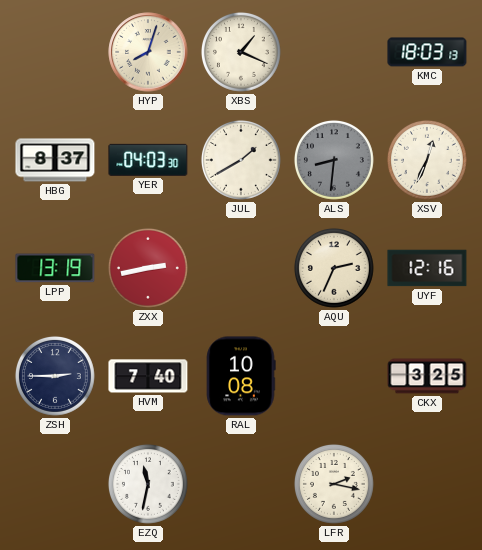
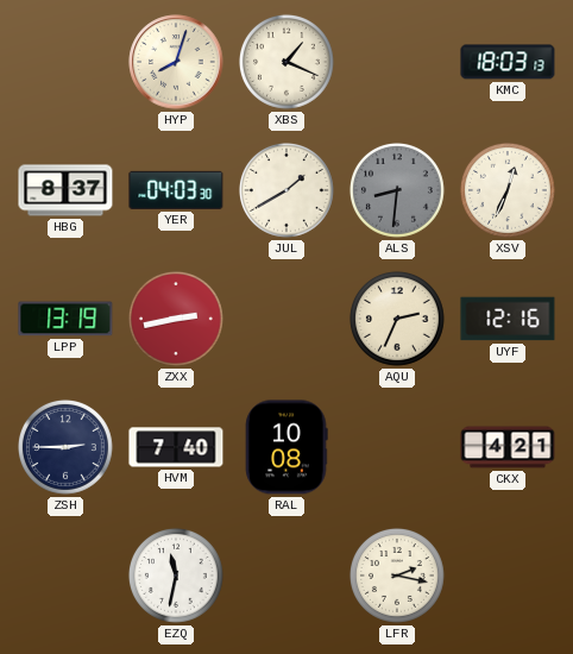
CKX: 3:25 -> 4:21
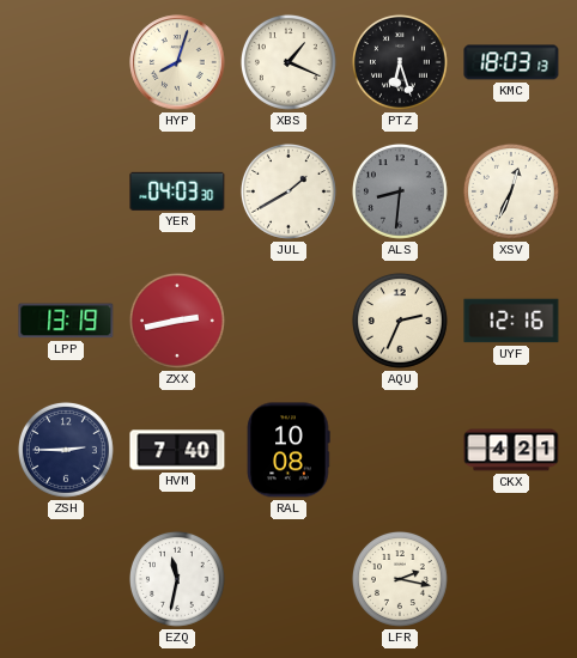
PTZ: none -> 6:27
HBG: 8:37 -> none
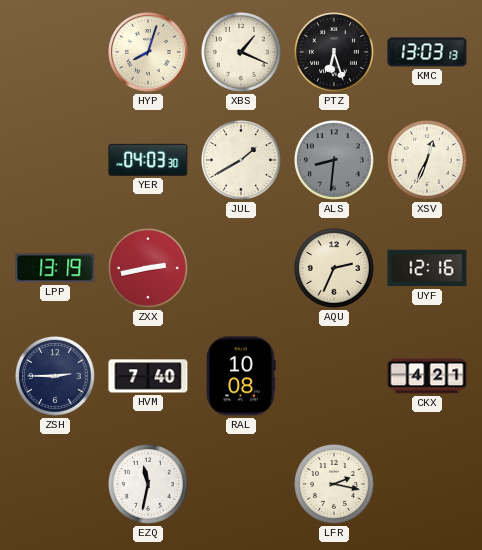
KMC: 18:03 -> 13:03
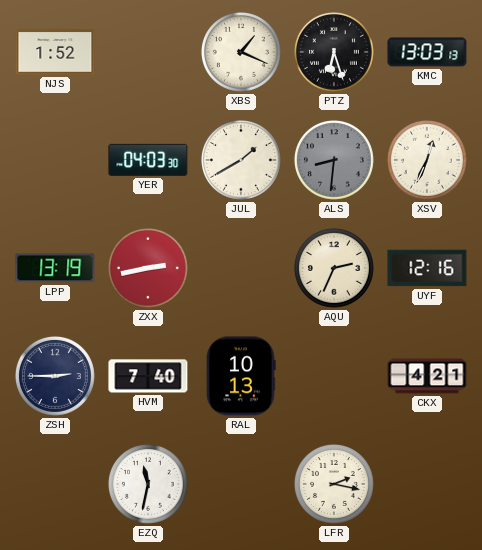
NJS: none -> 1:52
HYP: 8:03 -> none
RAL: 10:08 -> 10:13
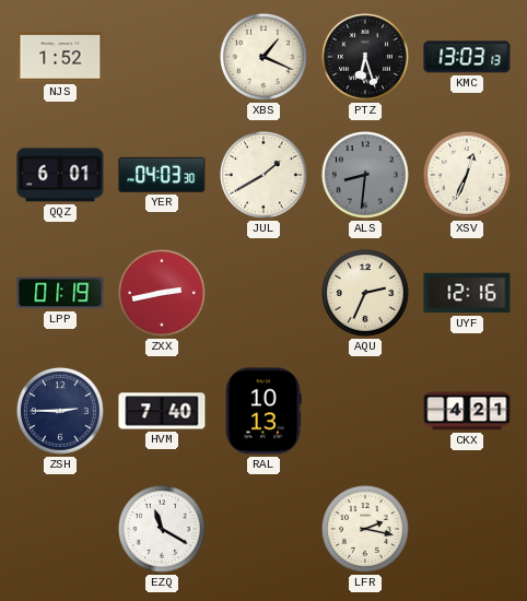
QQZ: none -> 6:01
LPP: 13:19 -> 01:19
EZQ: 11:32 -> 11:20
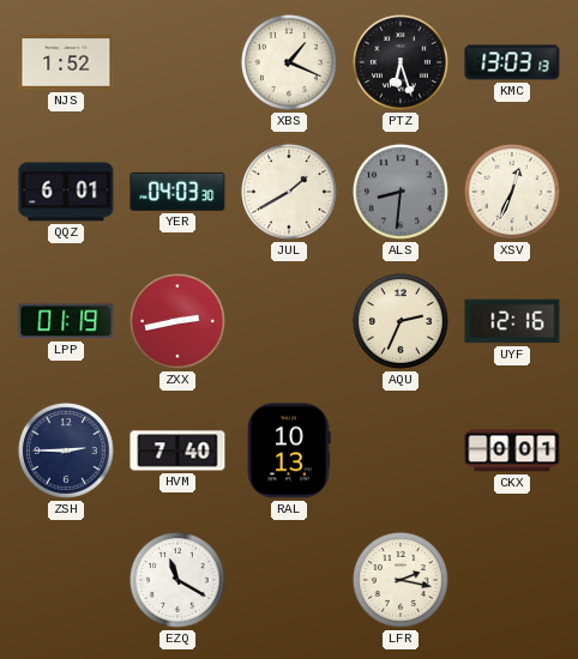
CKX: 4:21 -> 0:01
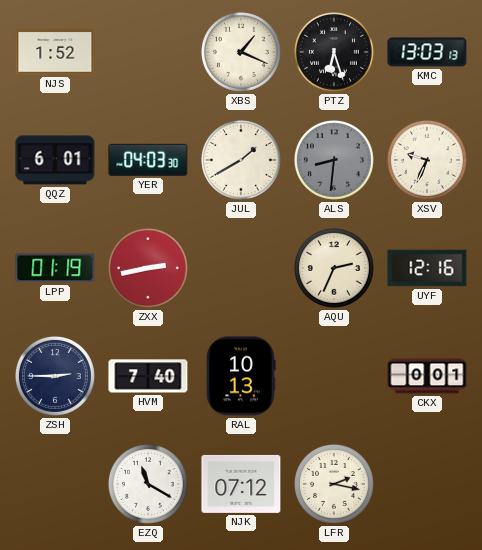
XSV: 12:34 -> 9:34
NJK: none -> 07:12
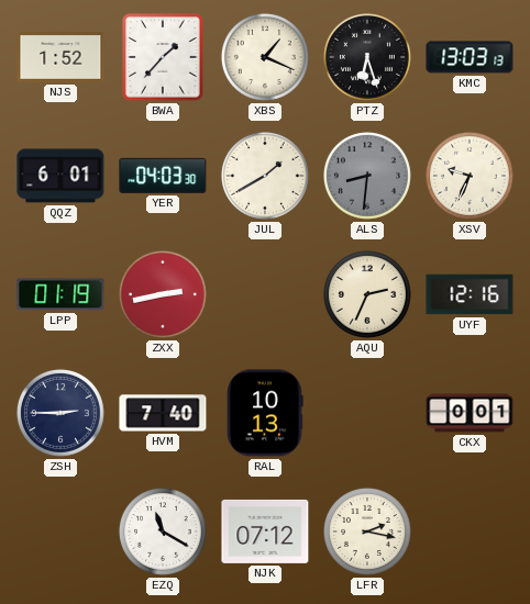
BWA: none -> 1:37
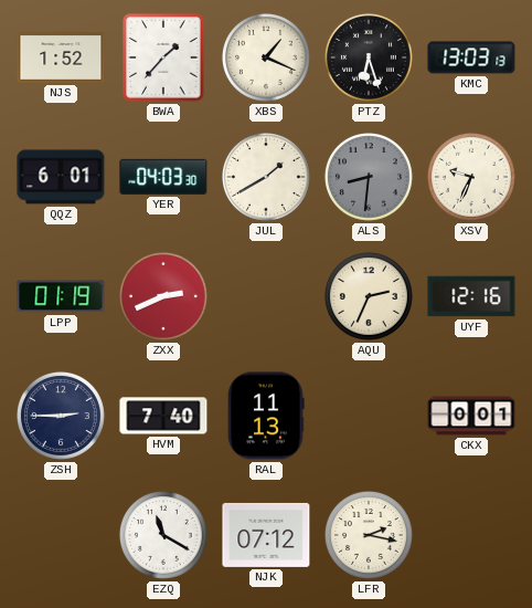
ZXX: 2:43 -> 2:41
RAL: 10:13 -> 11:13
